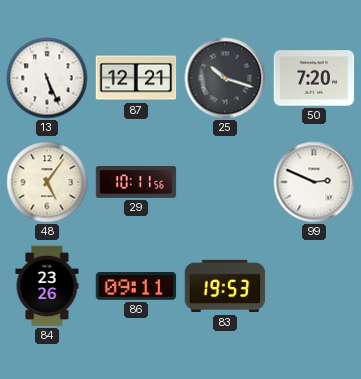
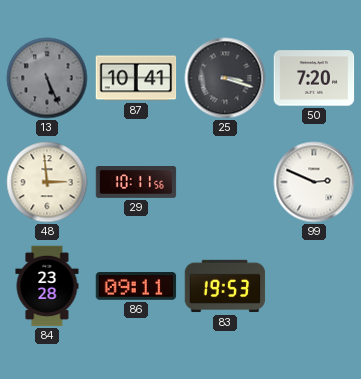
13 dial: white -> grey
87: 12:21 -> 10:41
25: 10:18 -> 3:18
48: 5:06 -> 2:59
84: 23:26 -> 23:28
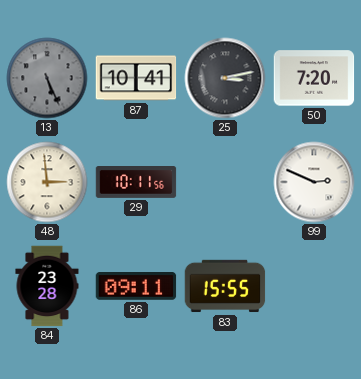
25: 3:18 -> 3:13
83: 19:53 -> 15:55
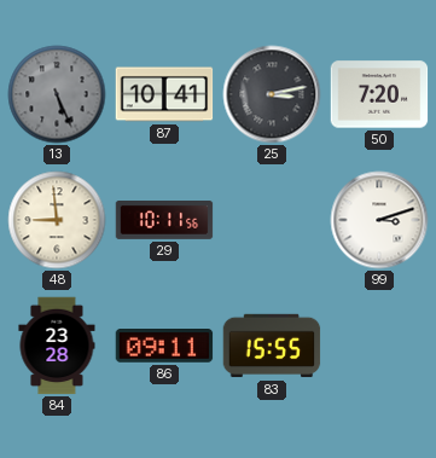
48: 2:59 -> 8:59
99: 2:49 -> 3:12
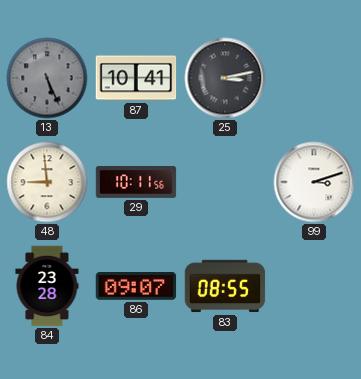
50: 7:20 -> none
86: 09:11 -> 09:07
83: 15:55 -> 08:55
